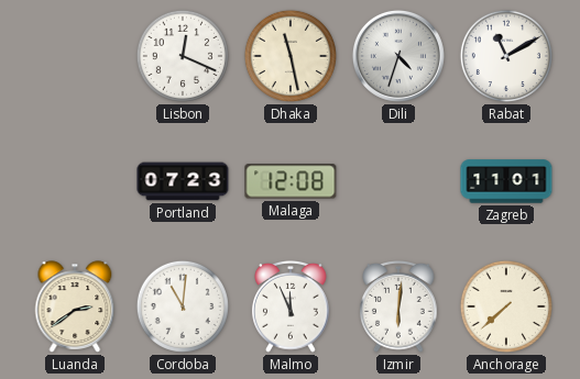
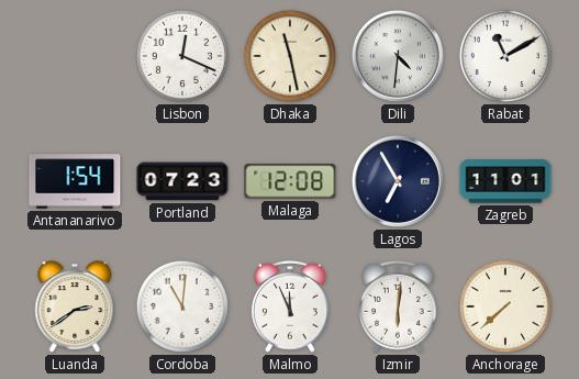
Dili: 4:33 -> 4:31
Antananarivo: none -> 1:54
Lagos: none -> 6:55
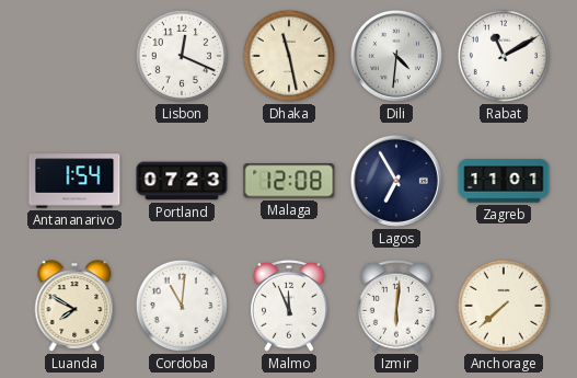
Luanda: 2:39 -> 7:50
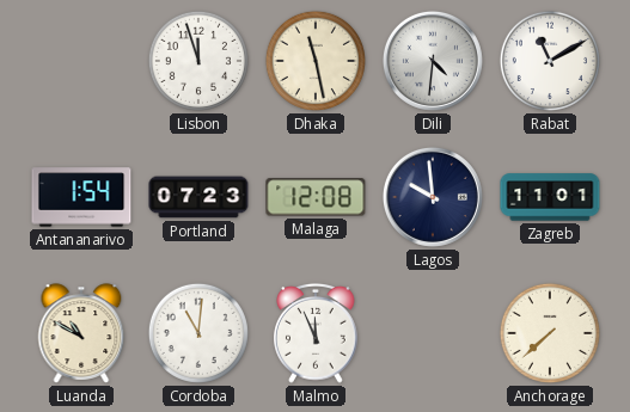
Lisbon: 12:19 -> 11:57
Lagos: 6:55 -> 9:59
Luanda: 7:50 -> 10:50
Izmir: 6:01 -> none
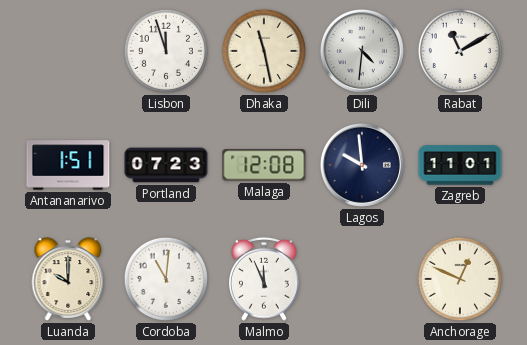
Antananarivo: 1:54 -> 1:51
Luanda: 10:50 -> 10:00
Anchorage: 7:38 -> 12:49
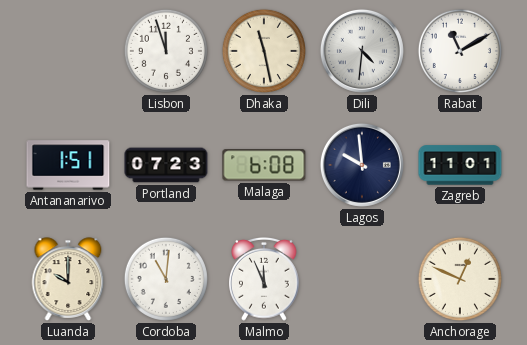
Malaga: 12:08 -> 6:08
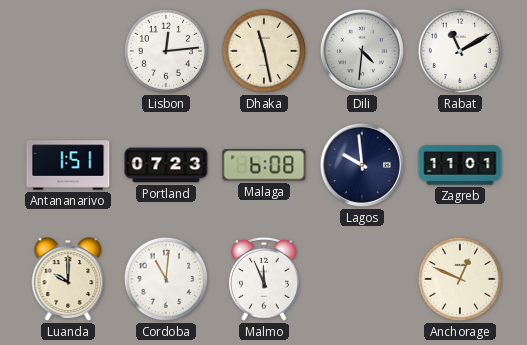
Lisbon: 11:57 -> 12:14
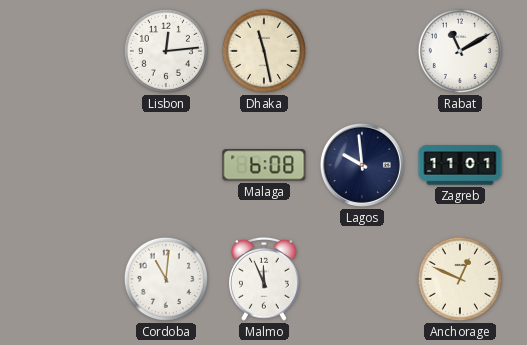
Dili: 4:31 -> none
Antananarivo: 1:51 -> none
Portland: 07:23 -> none
Luanda: 10:00 -> none
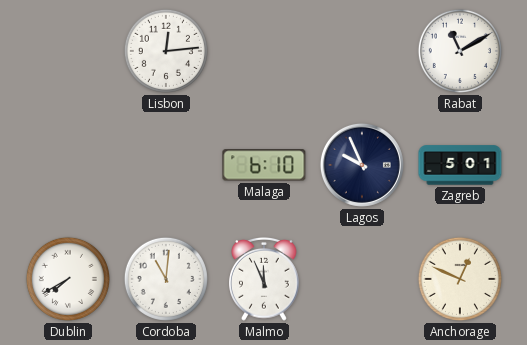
Dhaka: 11:28 -> none
Malaga: 6:08 -> 6:10
Lagos: 9:59 -> 9:56
Zagreb: 11:01 -> 5:01
Dublin: none -> 7:40
